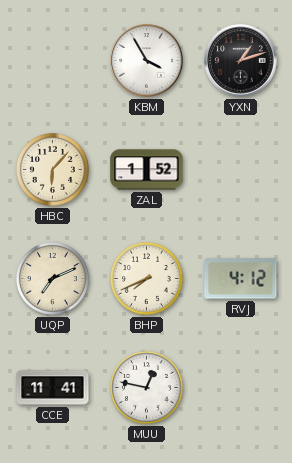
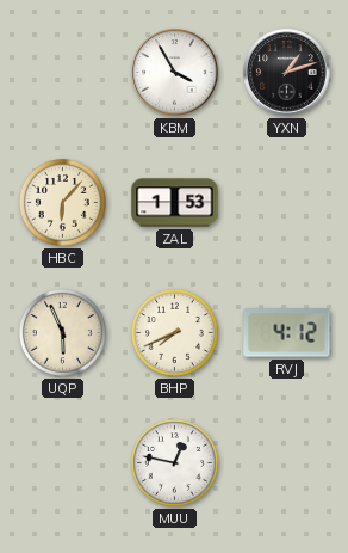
ZAL: 1:52 -> 1:53
UQP: 7:11 -> 5:56
CCE: 11:41 -> none
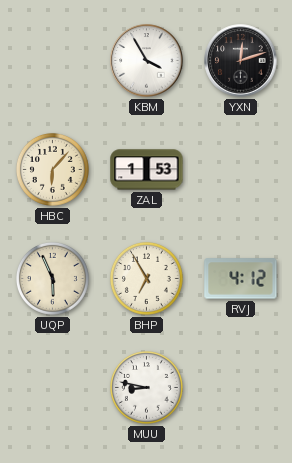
YXN: 1:12 -> 12:12
BHP: 7:41 -> 6:55
MUU: 12:47 -> 8:47
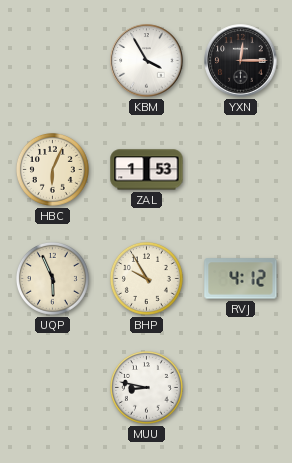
YXN: 12:12 -> 12:15
HBC: 6:07 -> 6:04
BHP: 6:55 -> 9:55
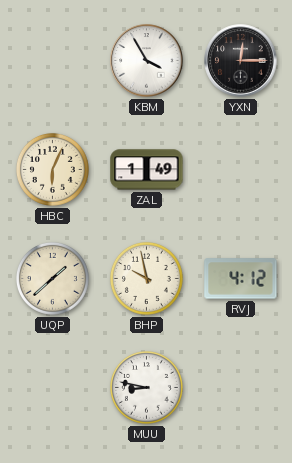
ZAL: 1:53 -> 1:49
UQP: 5:56 -> 1:38
BHP: 9:55 -> 9:58
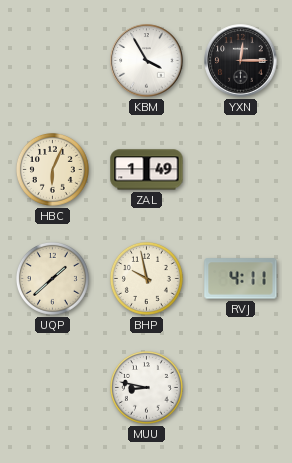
RVJ: 4:12 -> 4:11
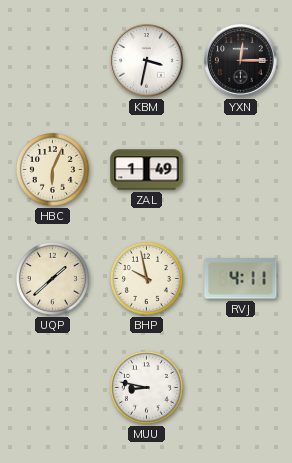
KBM: 3:55 -> 3:32
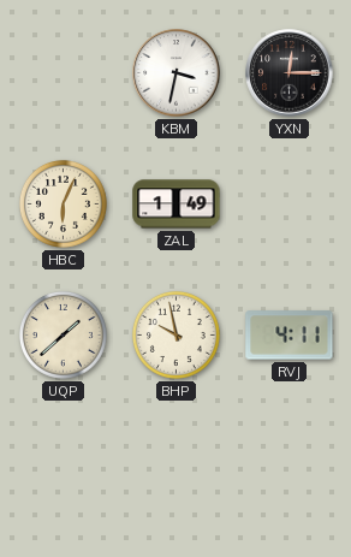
MUU: 8:47 -> none
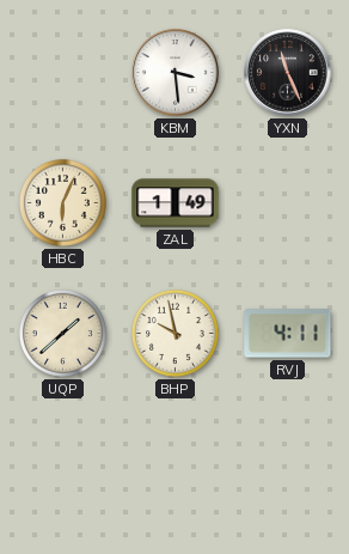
KBM: 3:32 -> 3:29
YXN: 12:15 -> 11:26
